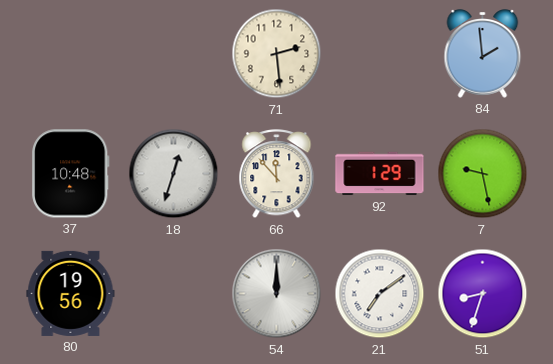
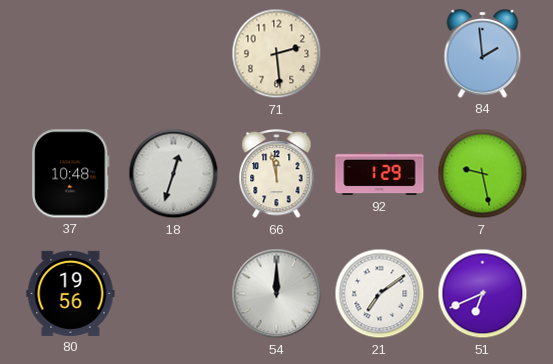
66: 11:53 -> 11:58
51: 8:33 -> 6:41
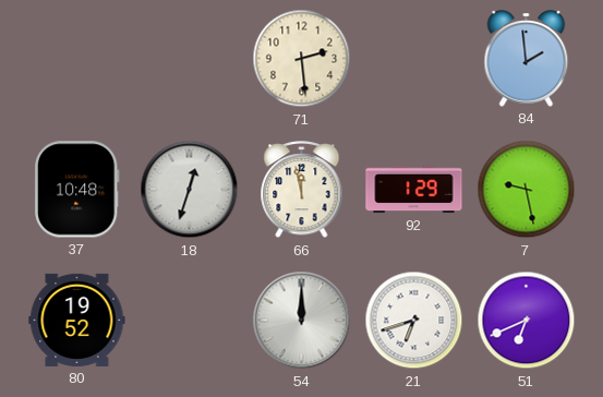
80: 19:56 -> 19:52
21: 7:09 -> 6:42
